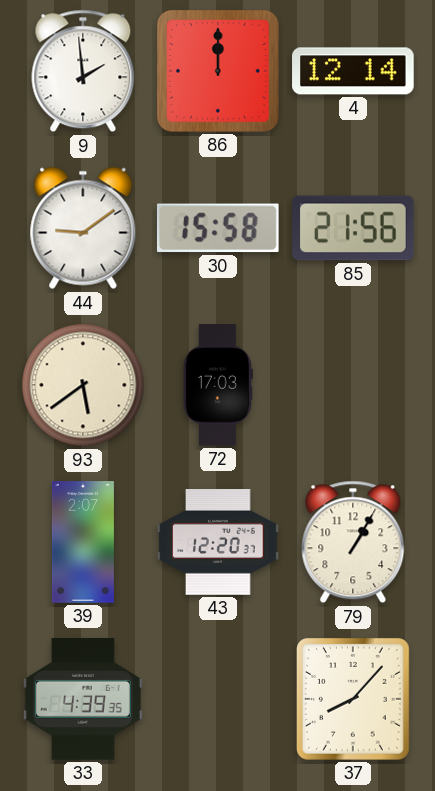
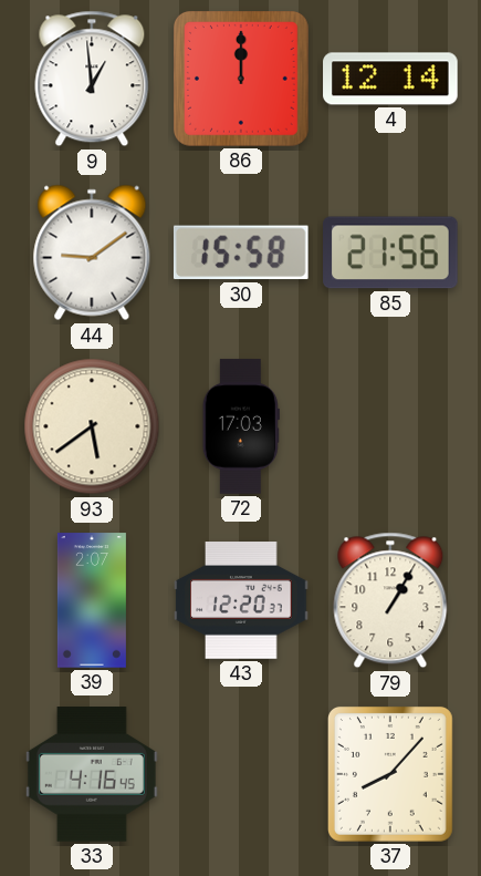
9: 1:59 -> 12:59
33: 4:39 -> 4:16
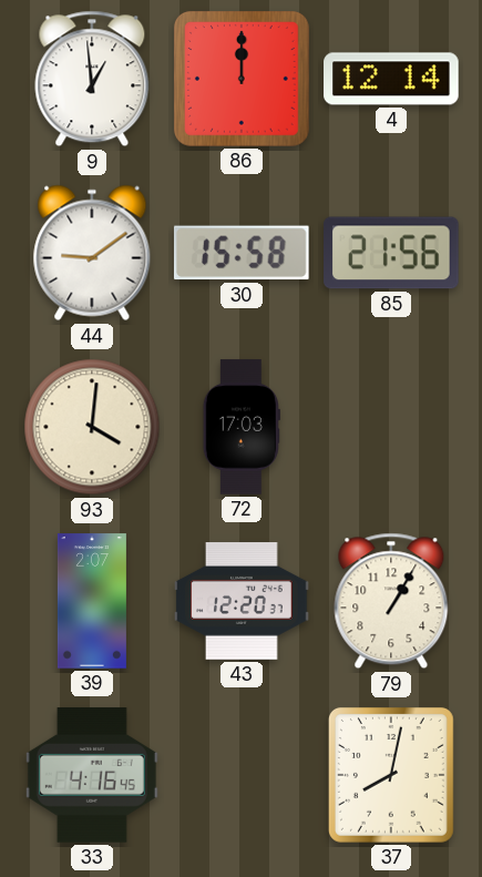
93: 5:39 -> 4:01
37: 8:07 -> 8:02
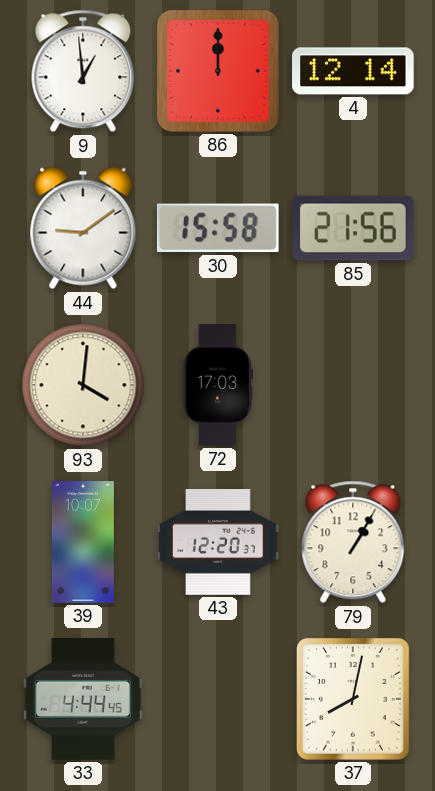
39: 2:07 -> 10:07
33: 4:16 -> 4:44
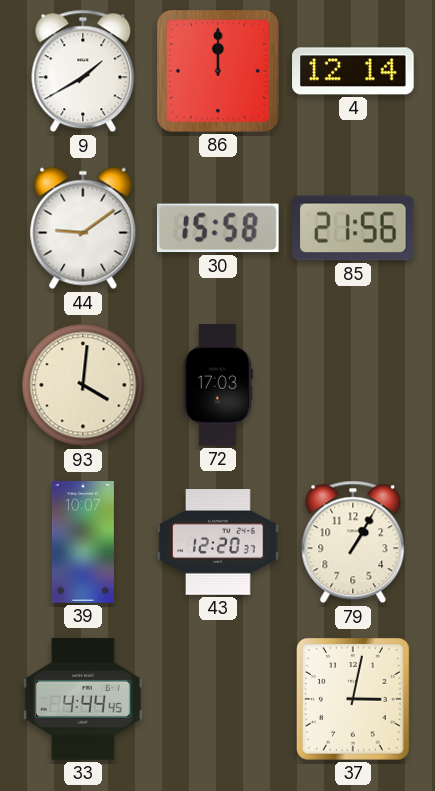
9: 12:59 -> 1:40
37: 8:02 -> 3:02
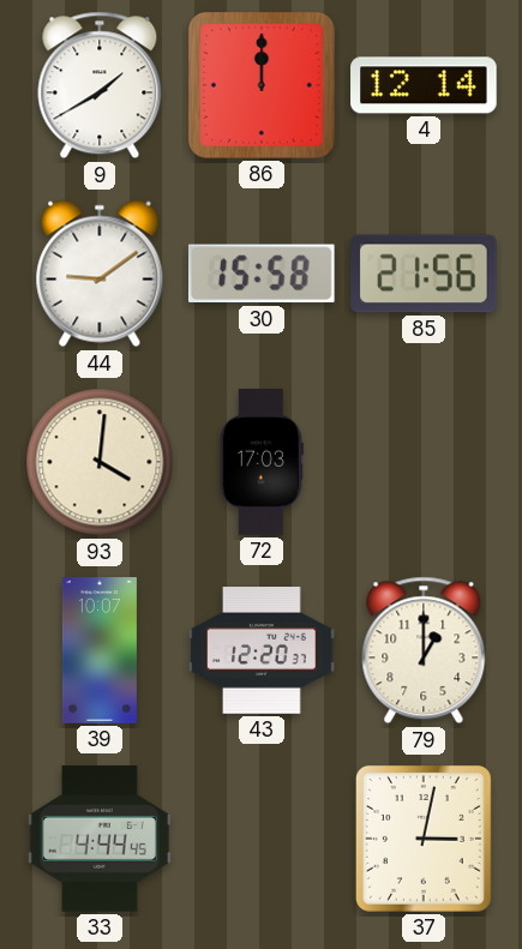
79: 1:05 -> 1:00
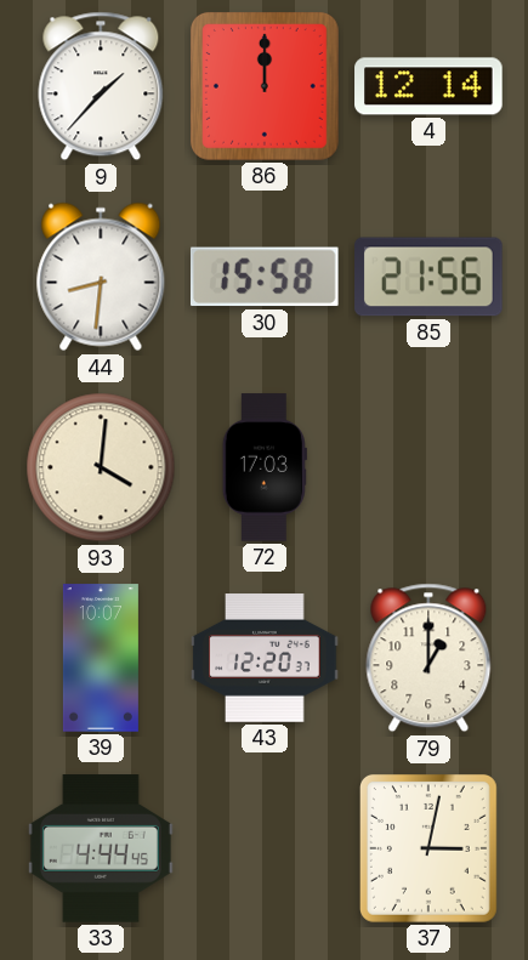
9: 1:40 -> 1:37
44: 9:09 -> 8:31
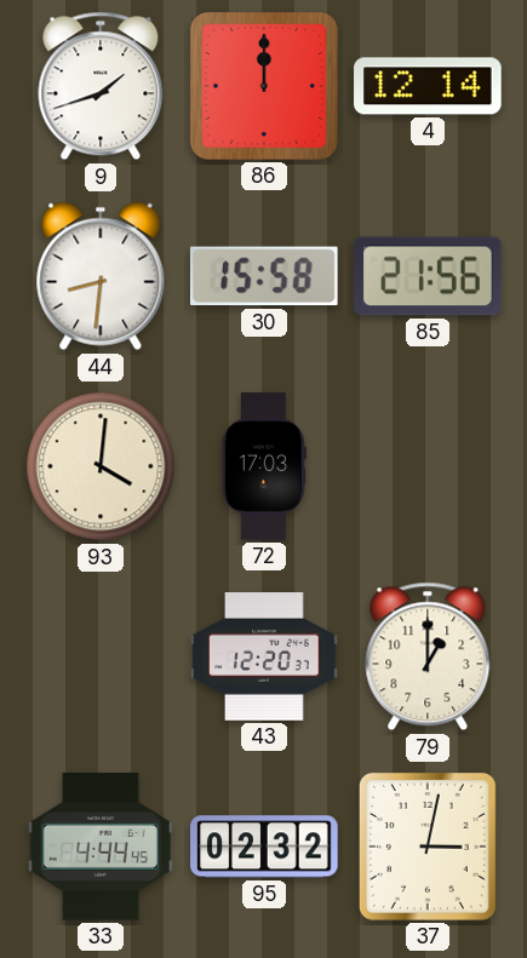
9: 1:37 -> 1:42
39: 10:07 -> none
95: none -> 02:32
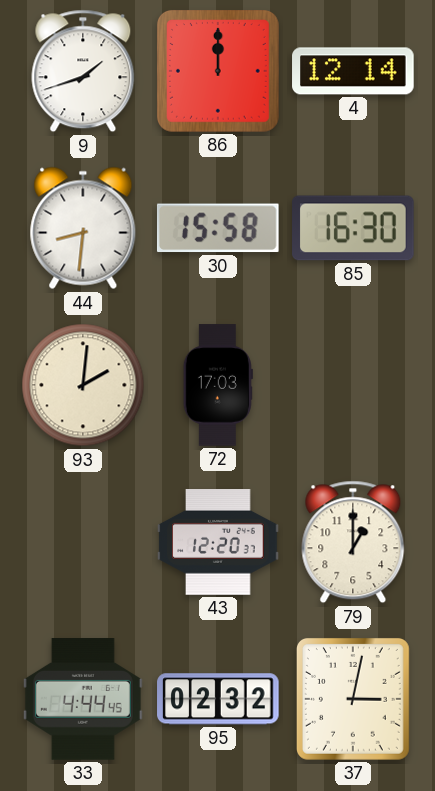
85: 21:56 -> 16:30
93: 4:01 -> 2:01
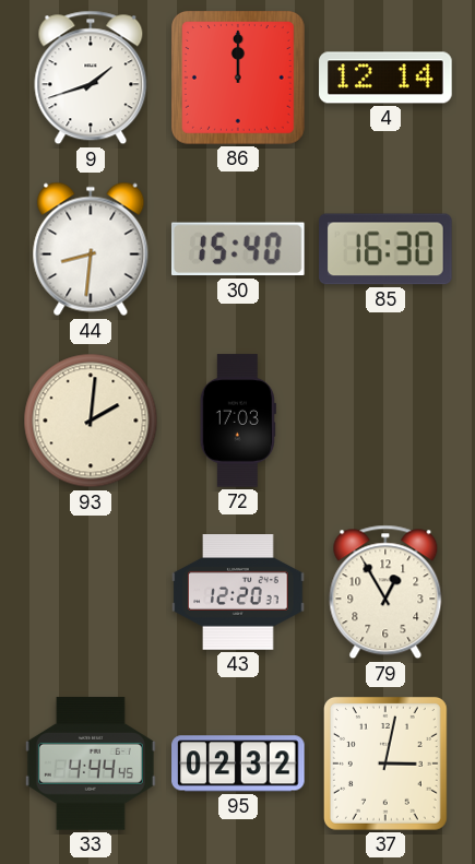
30: 15:58 -> 15:40
79: 1:00 -> 12:55
